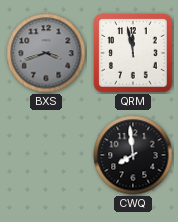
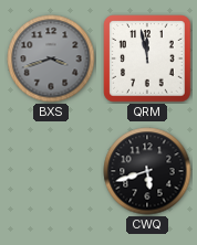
CWQ: 7:59 -> 5:42
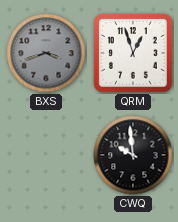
QRM: 11:58 -> 12:57
CWQ: 5:42 -> 9:59
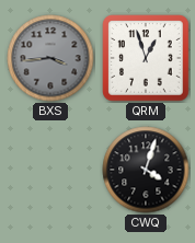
BXS: 3:42 -> 3:44
CWQ: 9:59 -> 4:03
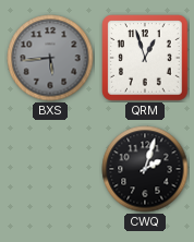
BXS: 3:44 -> 5:44
CWQ: 4:03 -> 2:03
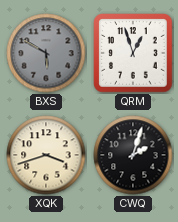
BXS: 5:44 -> 5:50
XQK: none -> 3:42
